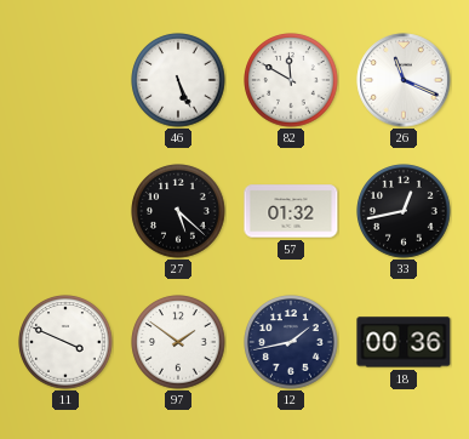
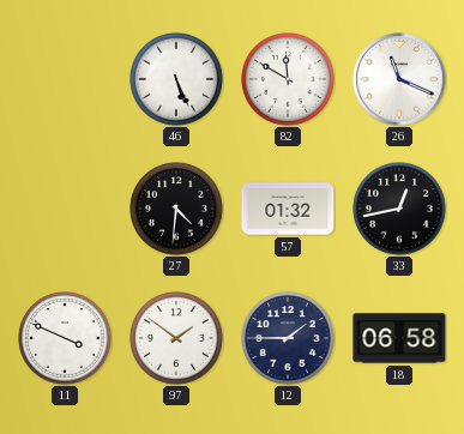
27: 5:22 -> 4:31
12: 1:43 -> 1:45
18: 00:36 -> 06:58
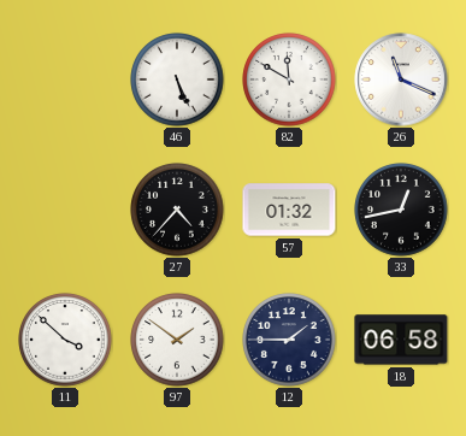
27: 4:31 -> 4:37
11: 3:49 -> 3:52
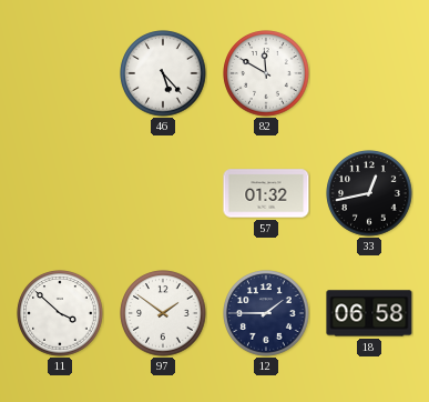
46: 5:26 -> 5:23
26: 11:19 -> none
27: 4:37 -> none
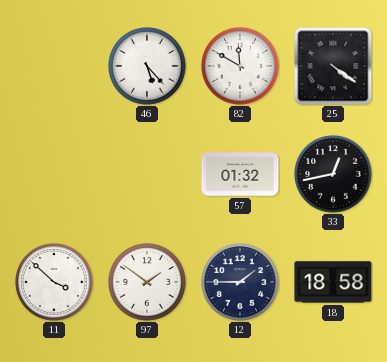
25: none -> 4:21
18: 06:58 -> 18:58
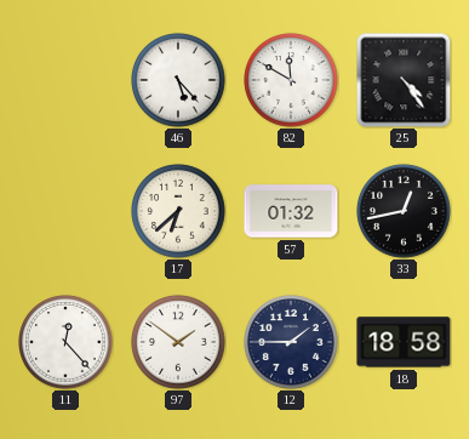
25: 4:21 -> 4:24
17: none -> 6:38
11: 3:52 -> 12:23
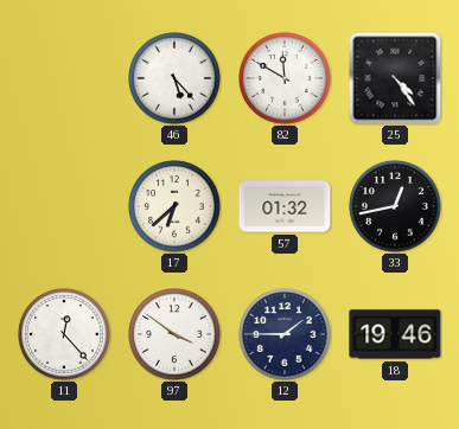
97: 1:51 -> 3:51
18: 18:58 -> 19:46
